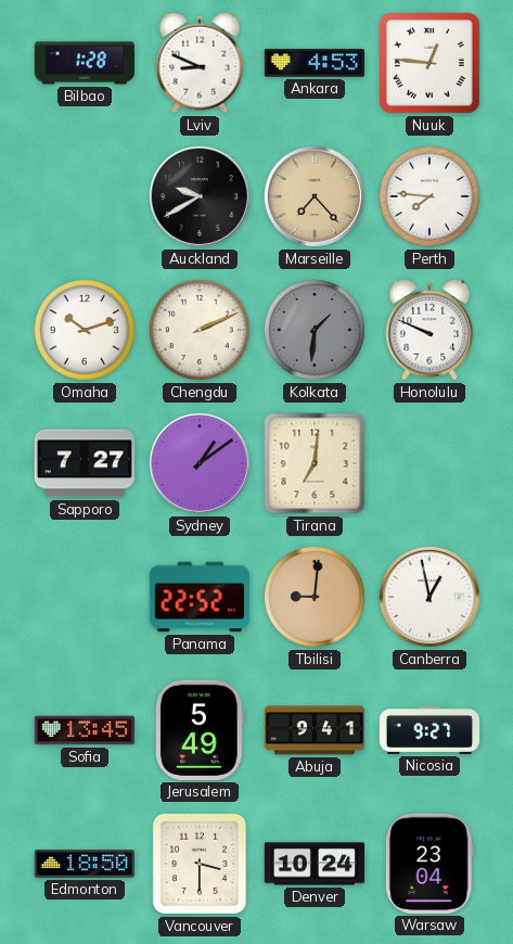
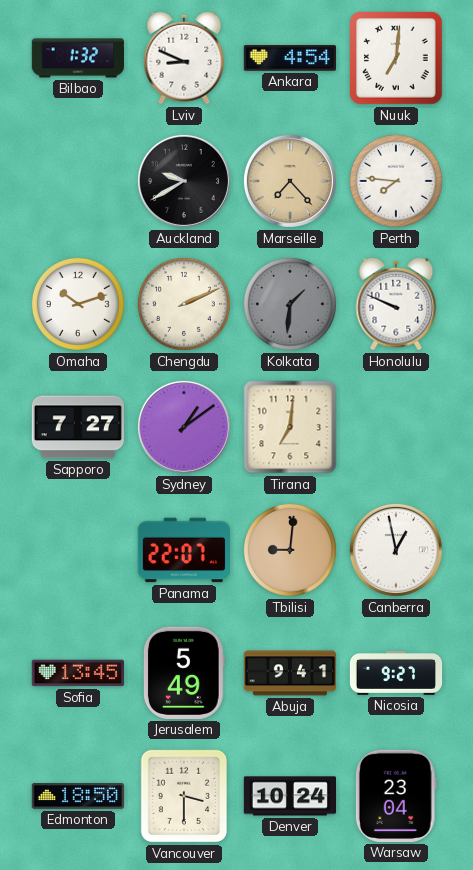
Bilbao: 1:28 -> 1:32
Ankara: 4:53 -> 4:54
Nuuk: 12:46 -> 7:01
Panama: 22:52 -> 22:07
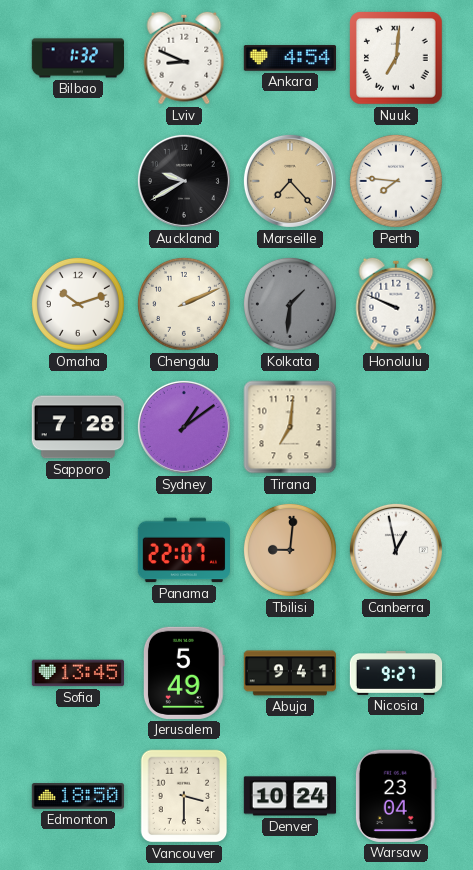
Sapporo: 7:27 -> 7:28
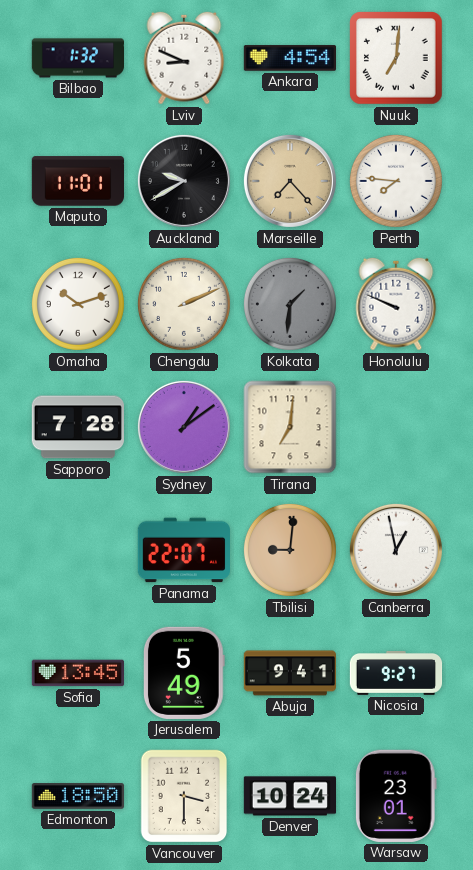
Maputo: none -> 11:01
Warsaw: 23:04 -> 23:01
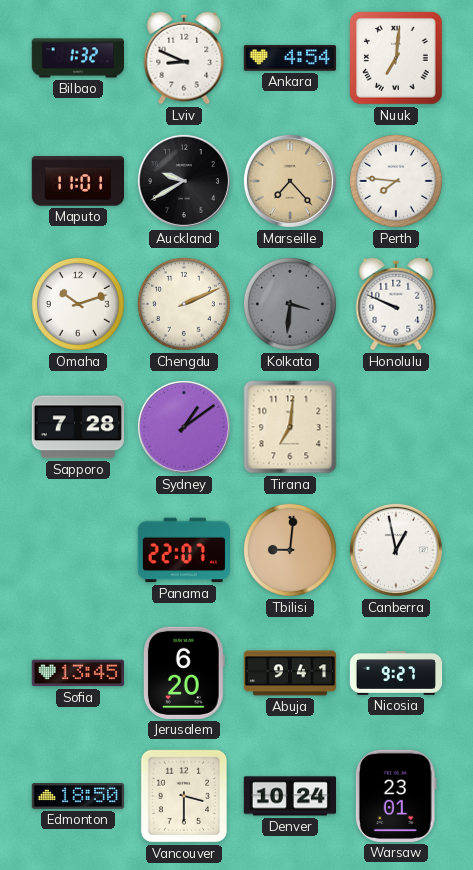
Kolkata: 1:31 -> 3:31
Jerusalem: 5:49 -> 6:20
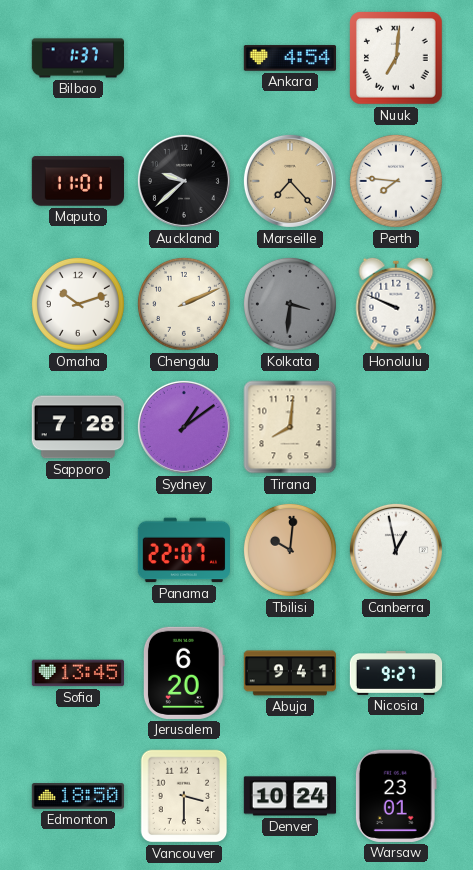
Bilbao: 1:32 -> 1:37
Lviv: 8:49 -> none
Auckland: 9:40 -> 9:38
Tirana: 7:01 -> 8:01
Tbilisi: 9:01 -> 10:01
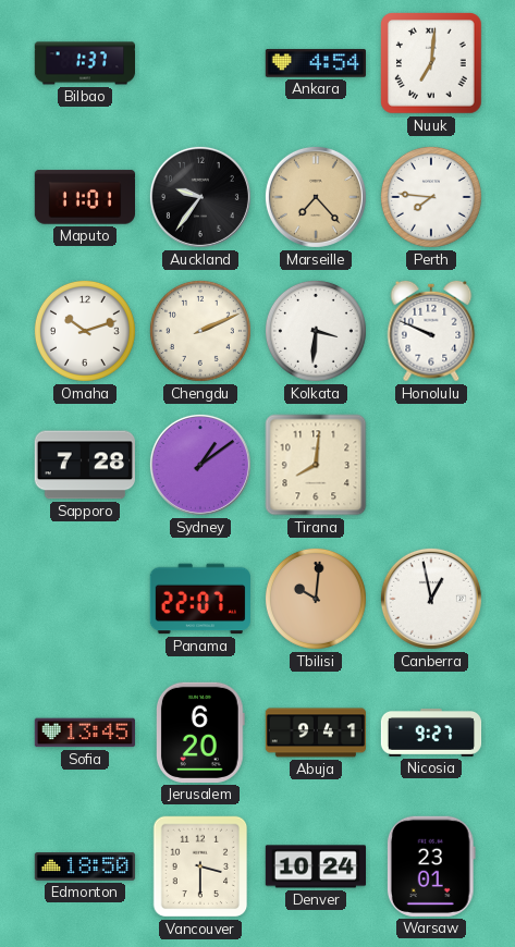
Auckland: 9:38 -> 9:36
Kolkata dial: grey -> white
